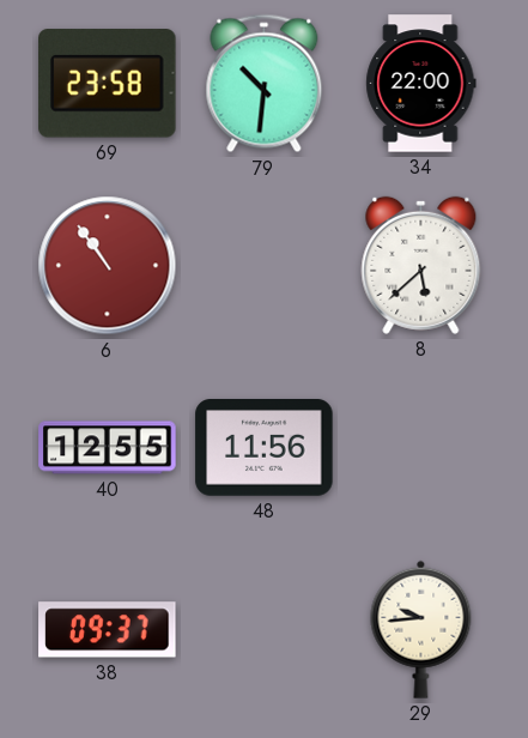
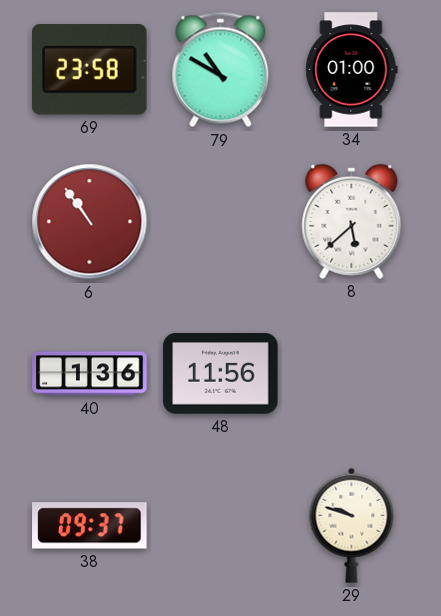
79: 10:31 -> 10:50
34: 22:00 -> 01:00
40: 12:55 -> 1:36
29: 9:44 -> 9:48
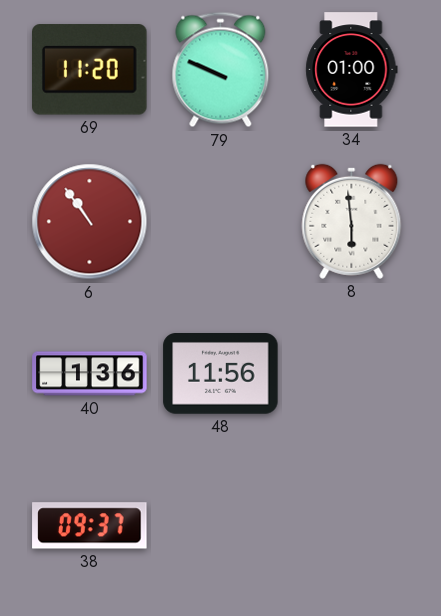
69: 23:58 -> 11:20
79: 10:50 -> 9:49
8: 5:38 -> 5:59
29: 9:48 -> none
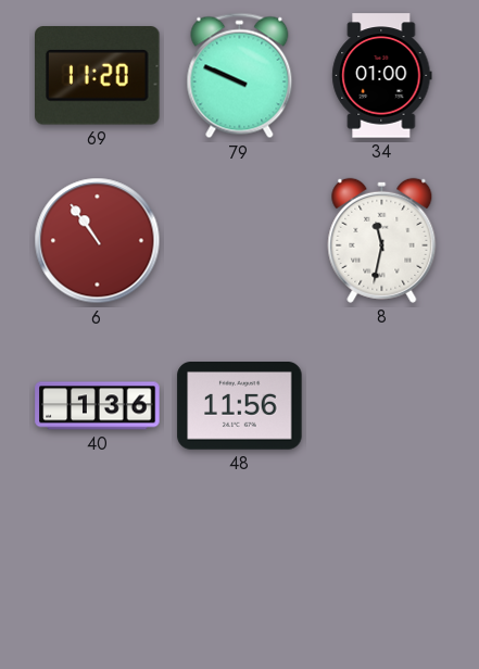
8: 5:59 -> 11:32
38: 09:37 -> none
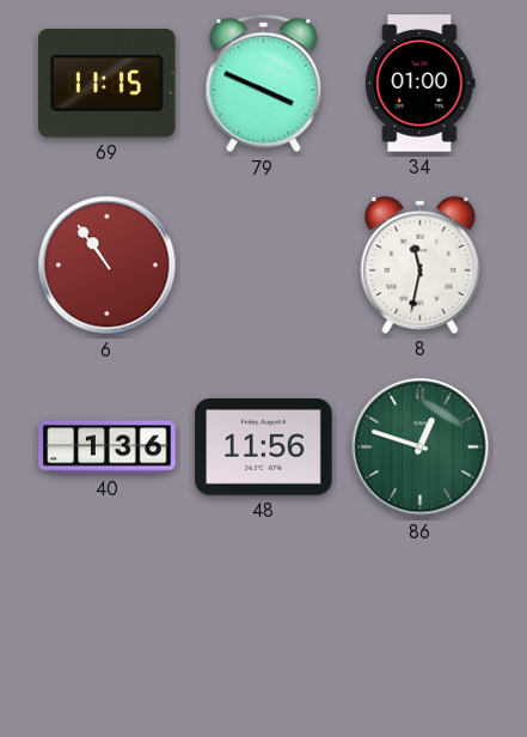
69: 11:20 -> 11:15
79: 9:49 -> 3:49
86: none -> 12:48
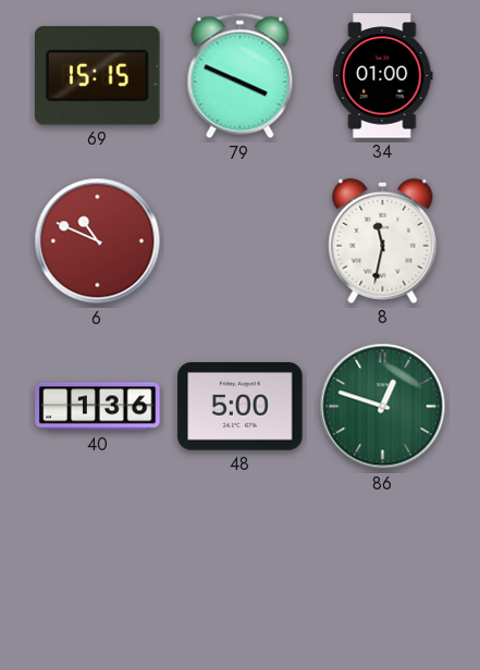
69: 11:15 -> 15:15
6: 10:54 -> 10:49
48: 11:56 -> 5:00
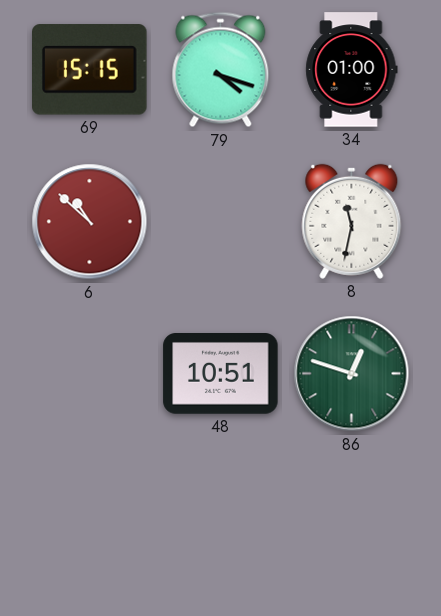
79: 3:49 -> 4:18
6: 10:49 -> 10:52
40: 1:36 -> none
48: 5:00 -> 10:51
